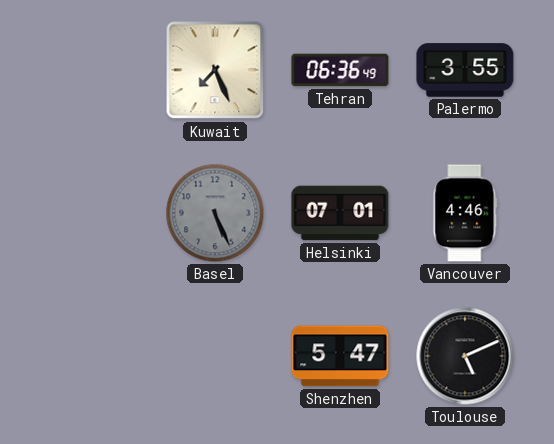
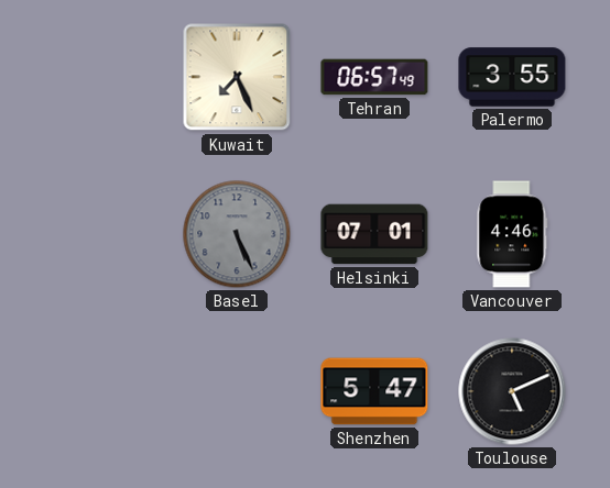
Tehran: 06:36 -> 06:57
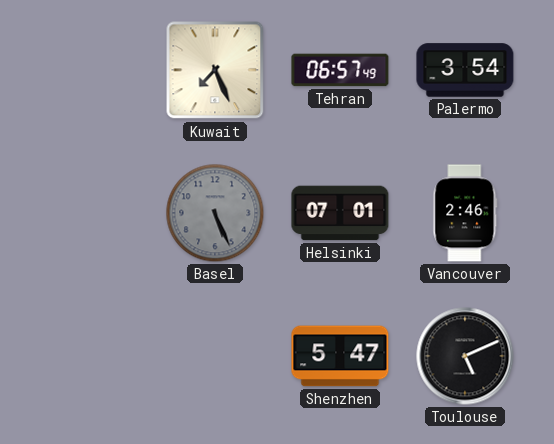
Palermo: 3:55 -> 3:54
Vancouver: 4:46 -> 2:46
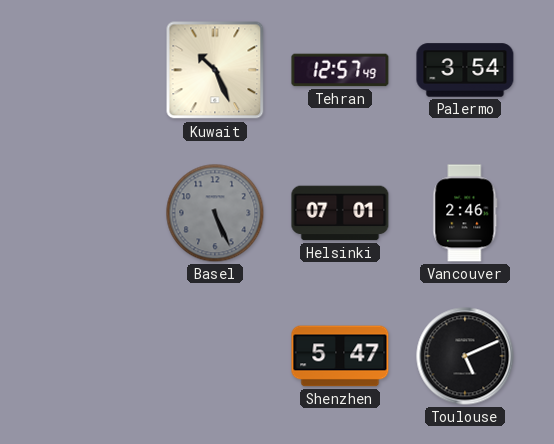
Kuwait: 7:26 -> 10:26
Tehran: 06:57 -> 12:57
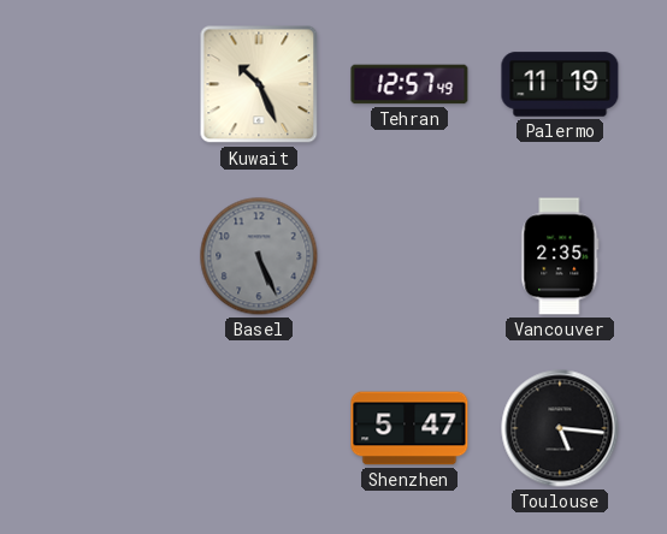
Palermo: 3:54 -> 11:19
Helsinki: 07:01 -> none
Vancouver: 2:46 -> 2:35
Toulouse: 5:11 -> 5:16
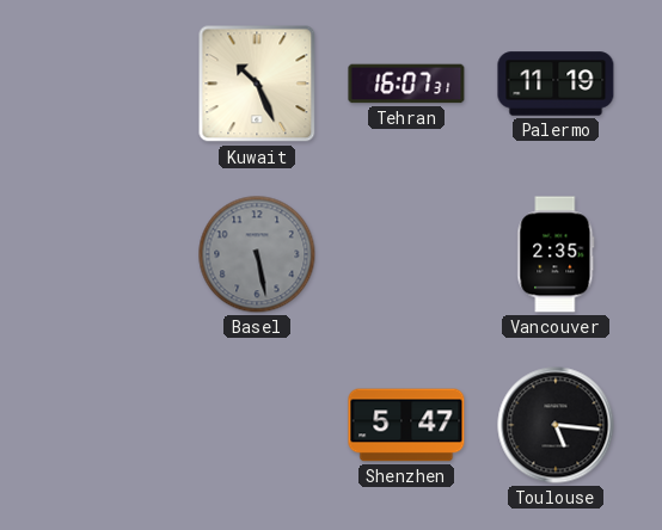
Tehran: 12:57 -> 16:07
Basel: 5:26 -> 5:28
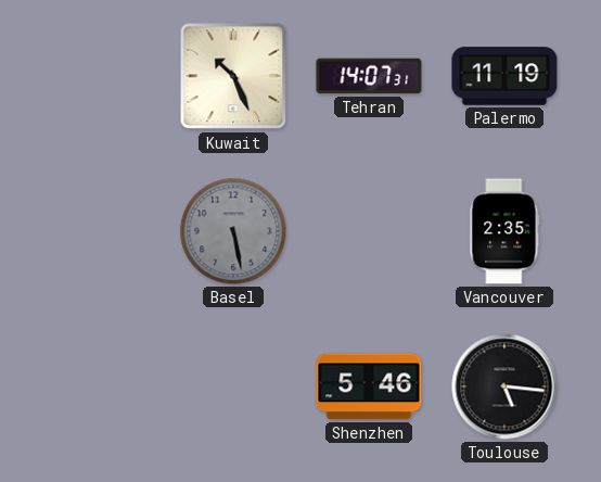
Tehran: 16:07 -> 14:07
Shenzhen: 5:47 -> 5:46
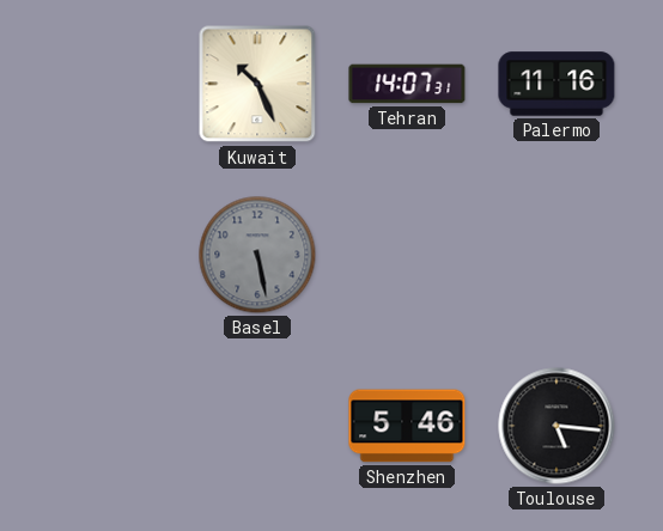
Palermo: 11:19 -> 11:16
Vancouver: 2:35 -> none
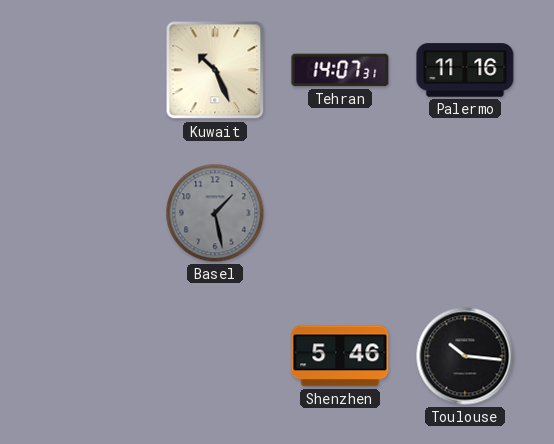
Basel: 5:28 -> 1:28
Toulouse: 5:16 -> 10:16
